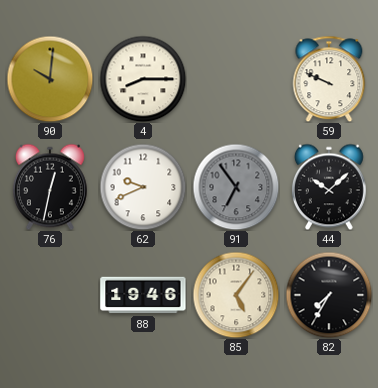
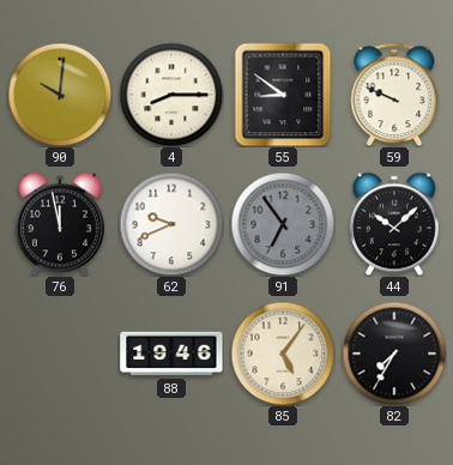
55: none -> 8:51
76: 12:32 -> 11:58
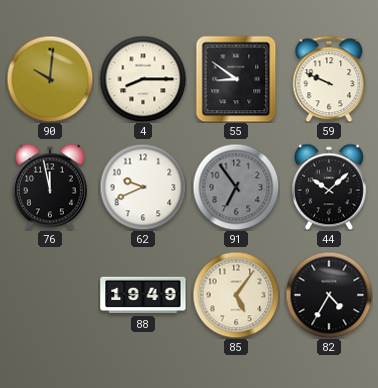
88: 19:46 -> 19:49
82: 7:35 -> 4:35
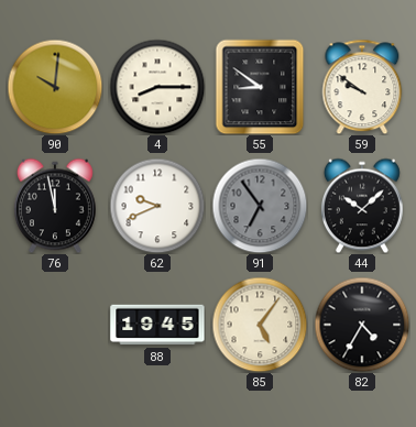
59: 9:49 -> 9:51
88: 19:49 -> 19:45
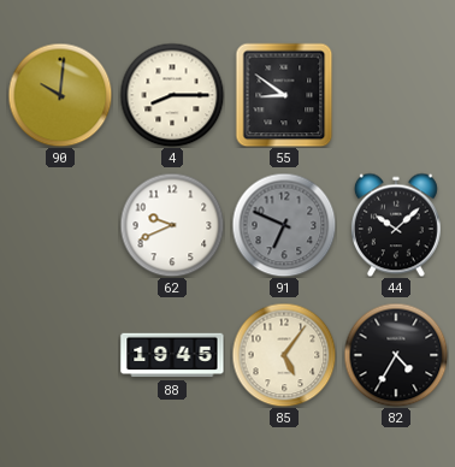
59: 9:51 -> none
76: 11:58 -> none
91: 6:54 -> 6:49
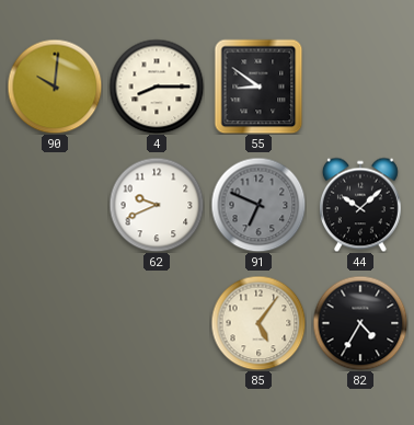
88: 19:45 -> none
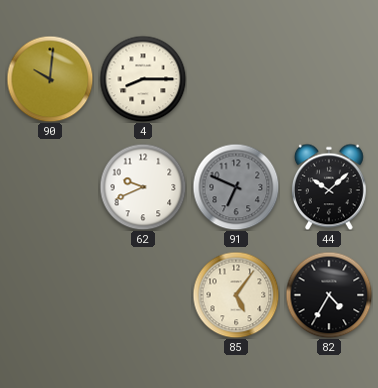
55: 8:51 -> none
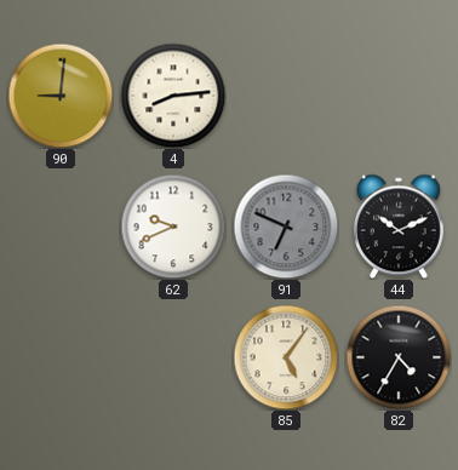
90: 10:01 -> 9:01
4: 8:15 -> 8:14
44: 10:08 -> 10:11
